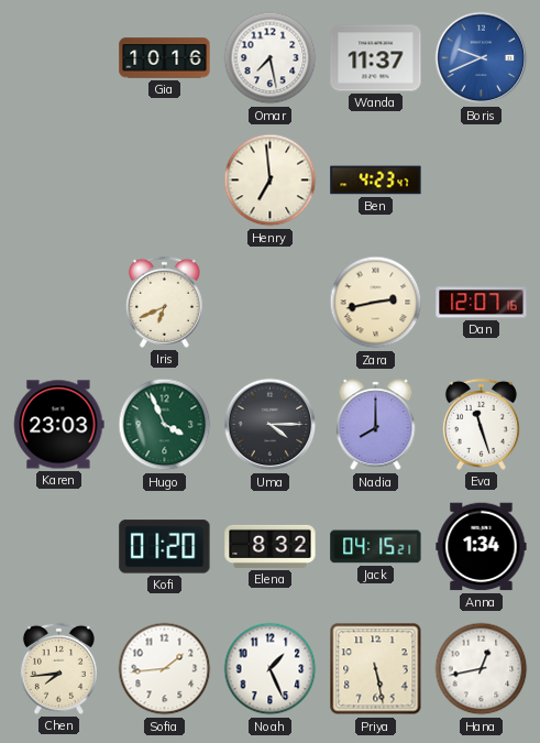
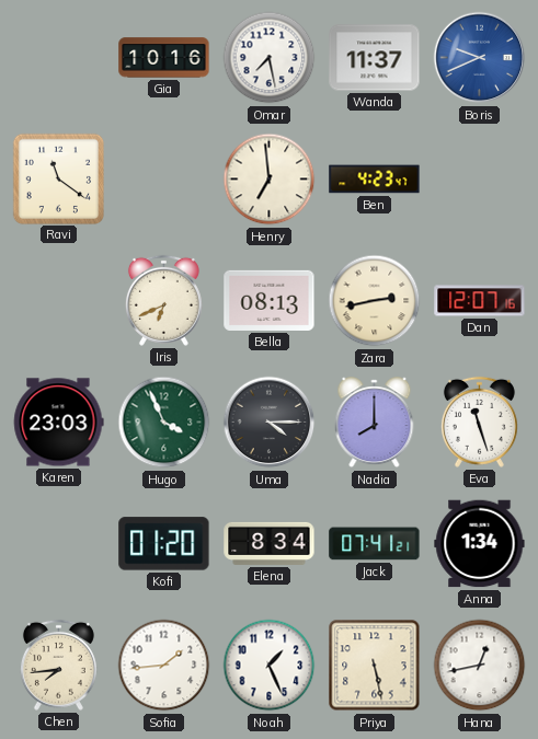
Ravi: none -> 11:21
Bella: none -> 08:13
Elena: 8:32 -> 8:34
Jack: 04:15 -> 07:41
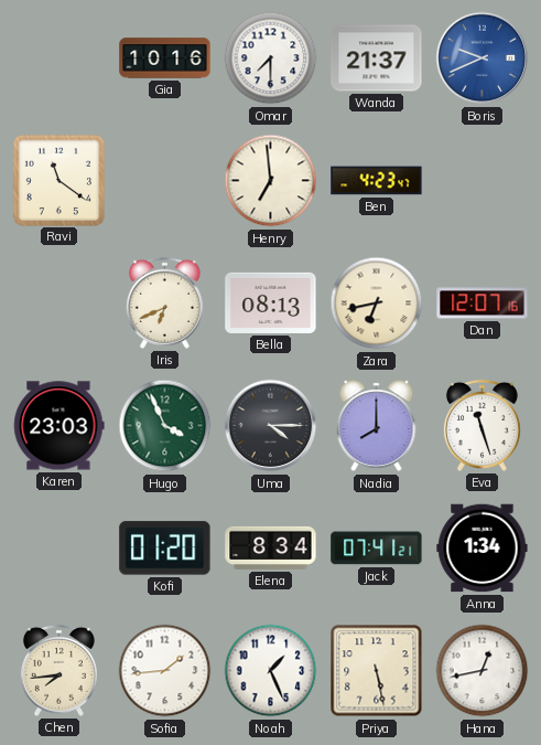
Omar: 7:28 -> 7:30
Wanda: 11:37 -> 21:37
Zara: 2:43 -> 6:43
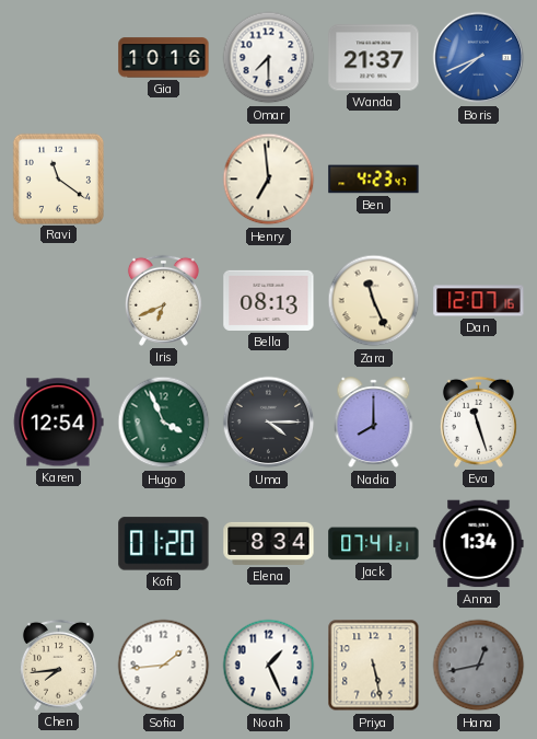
Boris: 9:41 -> 7:41
Zara: 6:43 -> 11:26
Karen: 23:03 -> 12:54
Hana dial: white -> grey
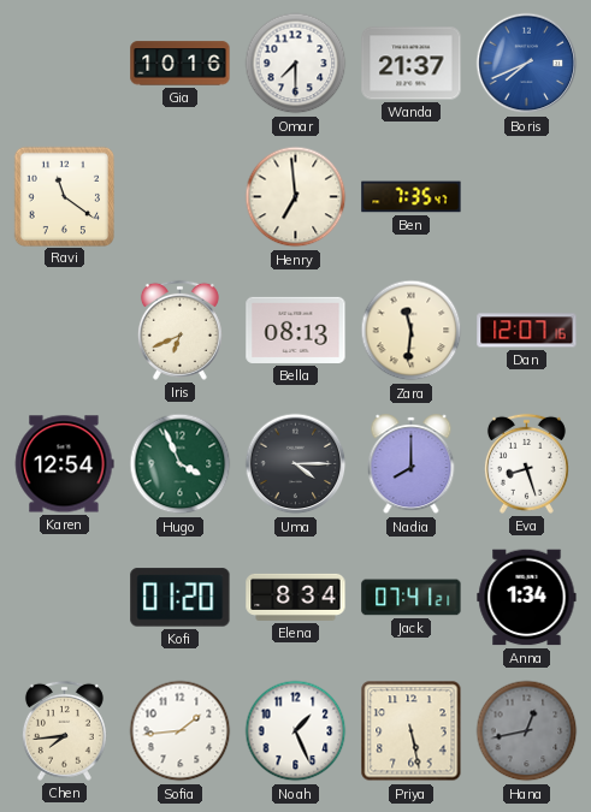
Ben: 4:23 -> 7:35
Zara: 11:26 -> 11:31
Eva: 11:27 -> 8:27
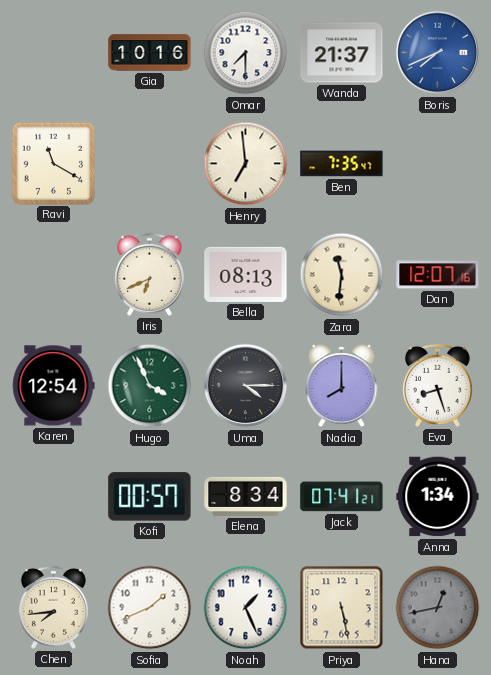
Ravi: 11:21 -> 11:20
Kofi: 01:20 -> 00:57
Sofia: 1:44 -> 1:41
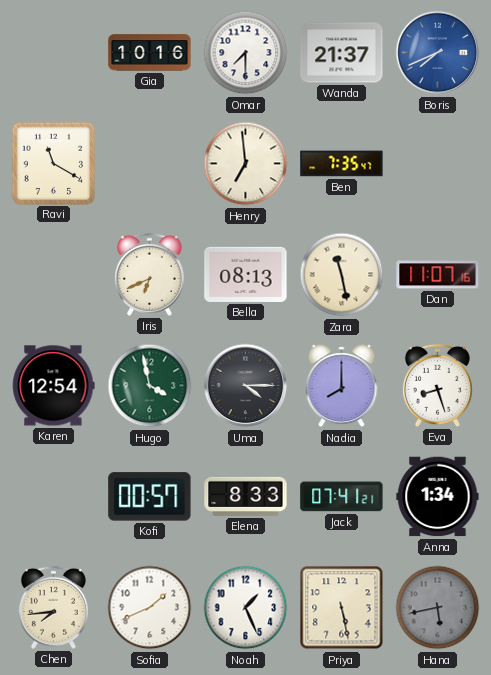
Zara: 11:31 -> 11:28
Dan: 12:07 -> 11:07
Hugo: 3:56 -> 3:58
Elena: 8:34 -> 8:33
Hana: 12:43 -> 5:43
